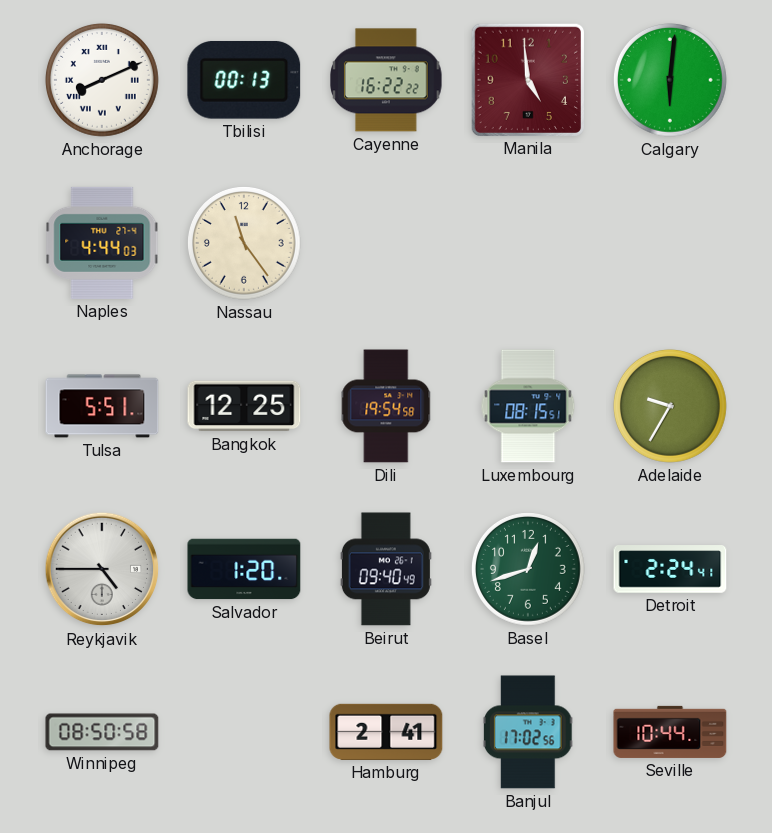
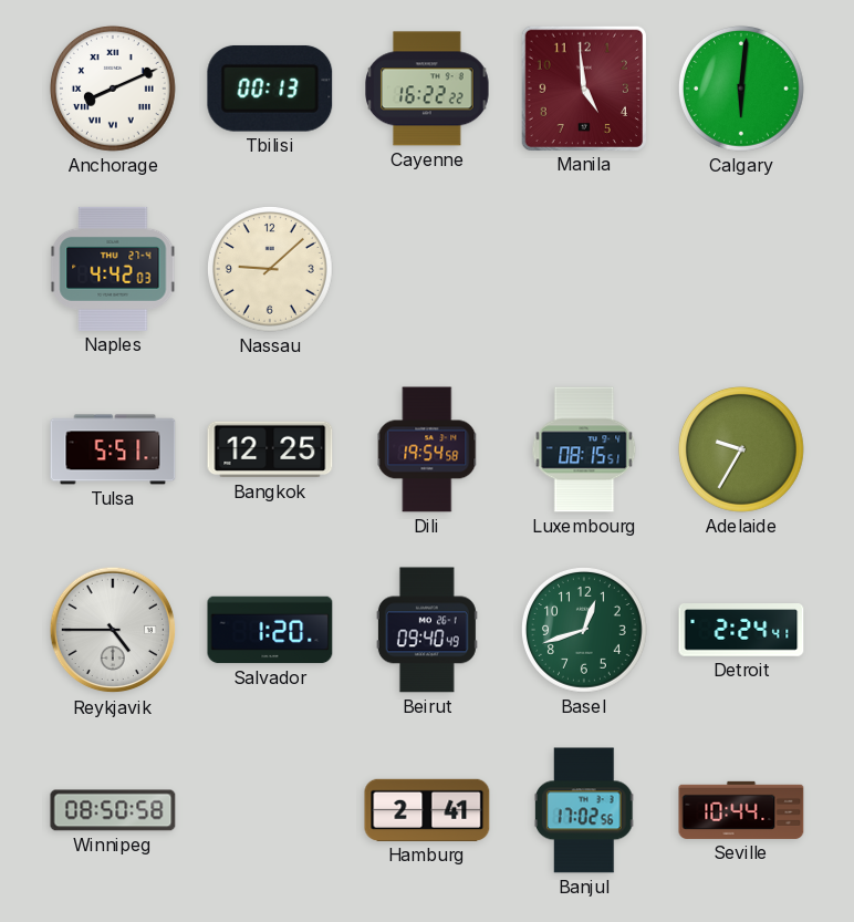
Naples: 4:44 -> 4:42
Nassau: 11:24 -> 9:08
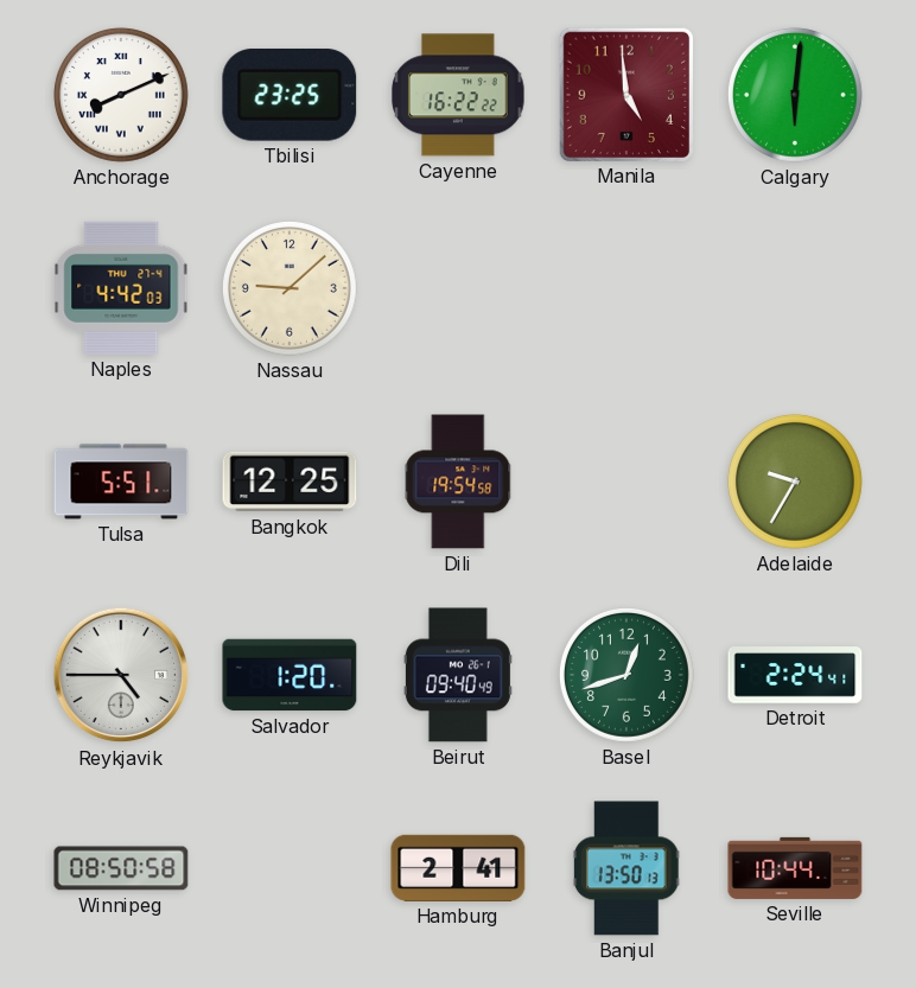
Tbilisi: 00:13 -> 23:25
Luxembourg: 08:15 -> none
Banjul: 17:02 -> 13:50
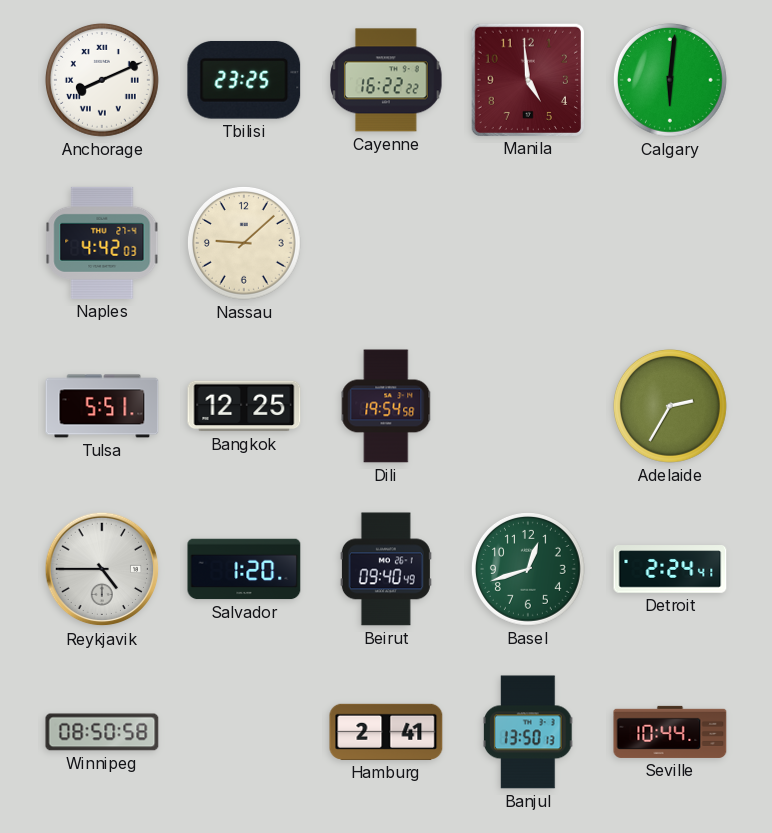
Adelaide: 9:35 -> 2:35
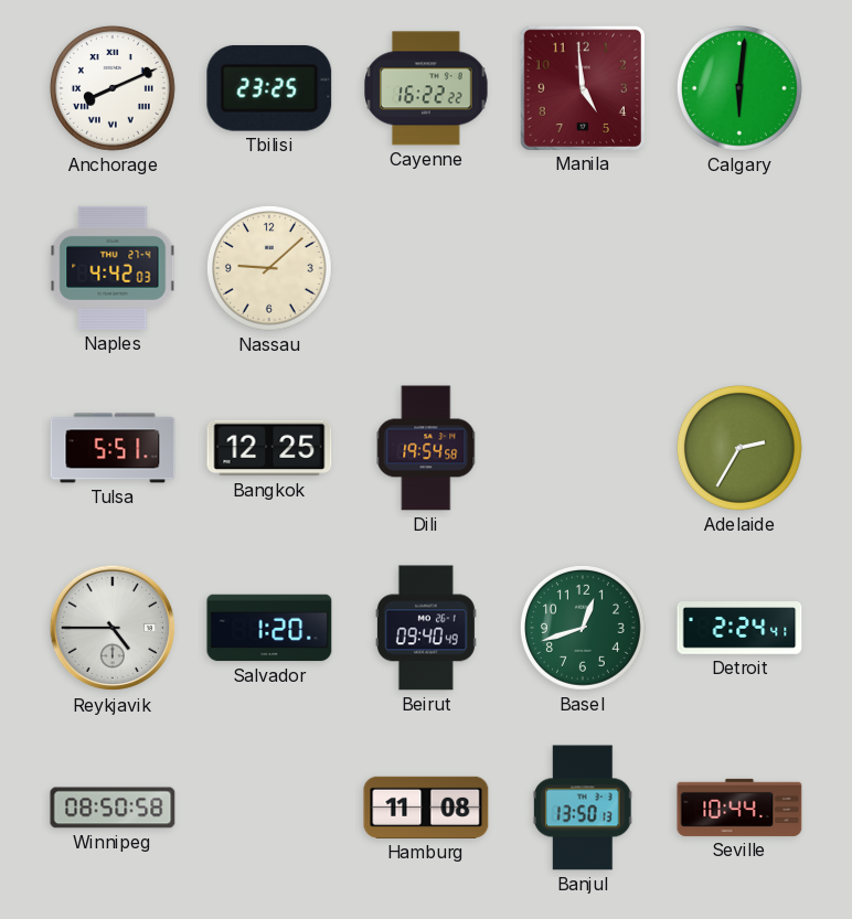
Hamburg: 2:41 -> 11:08
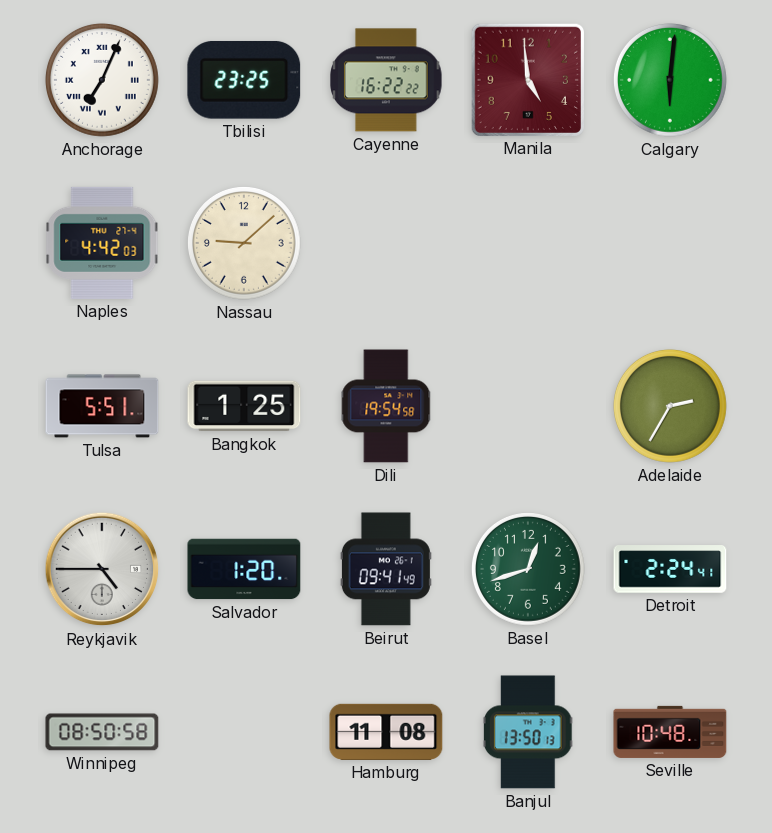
Anchorage: 8:11 -> 7:04
Bangkok: 12:25 -> 1:25
Beirut: 09:40 -> 09:41
Seville: 10:44 -> 10:48
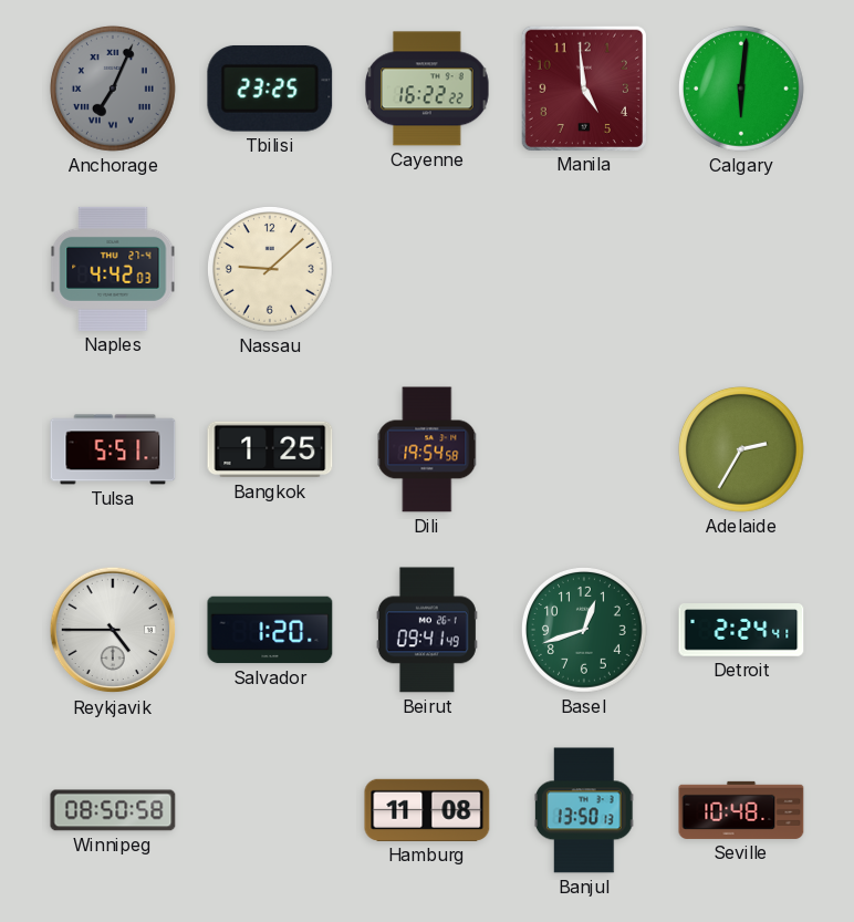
Anchorage dial: white -> grey
